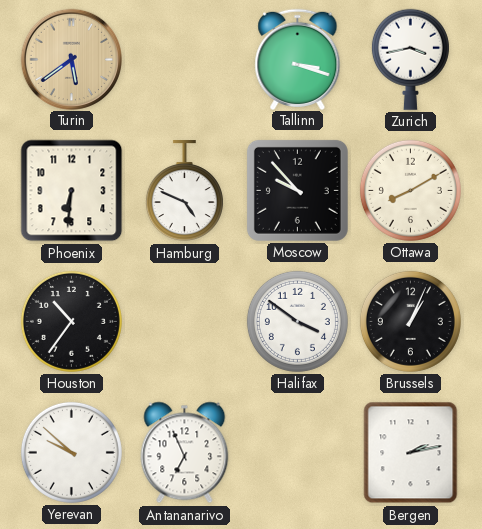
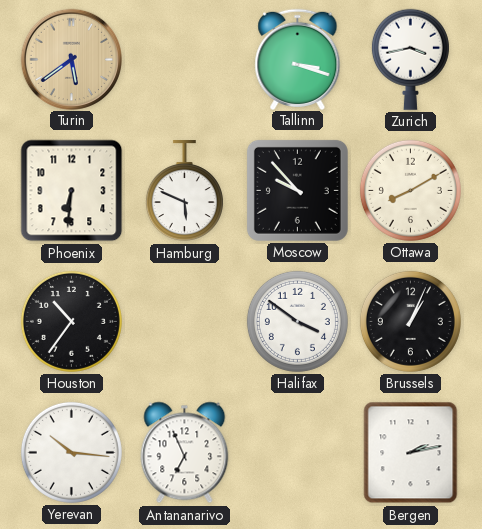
Hamburg: 4:49 -> 5:49
Yerevan: 9:52 -> 10:16
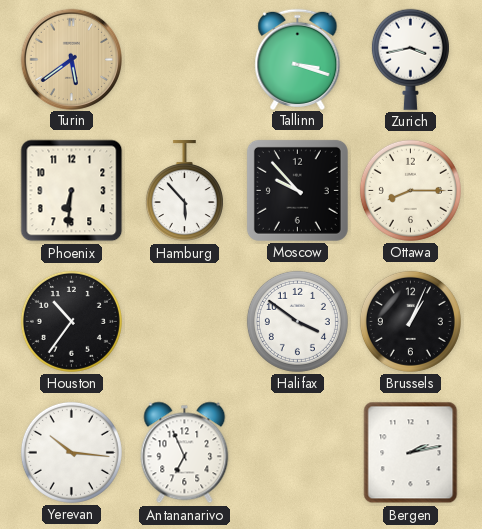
Hamburg: 5:49 -> 5:53
Ottawa: 8:10 -> 8:15
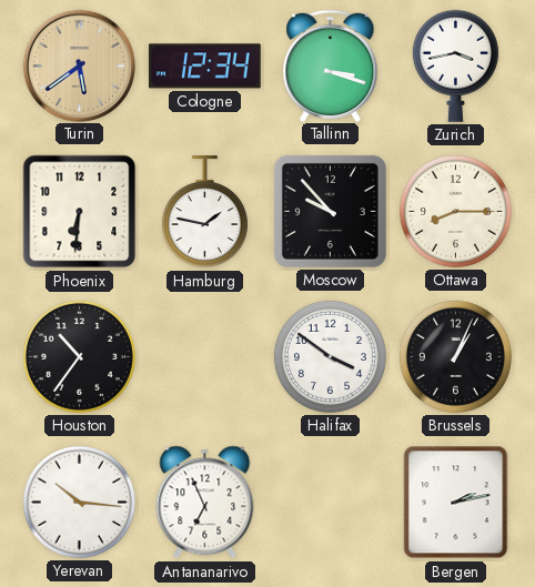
Cologne: none -> 12:34
Hamburg: 5:53 -> 1:47
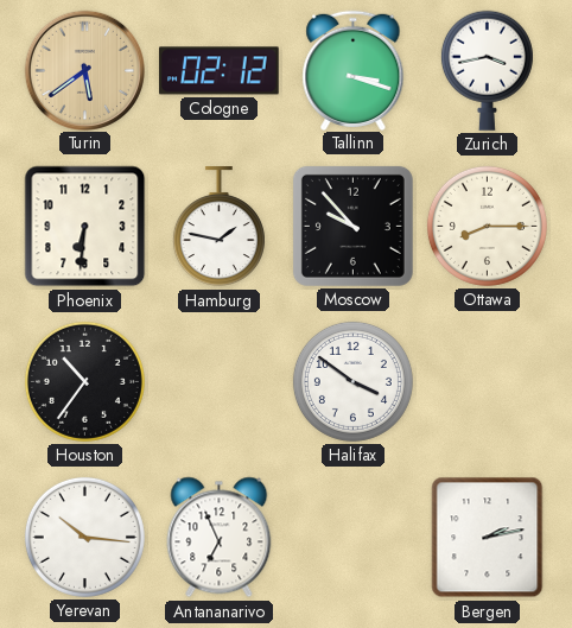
Cologne: 12:34 -> 02:12
Brussels: 1:04 -> none
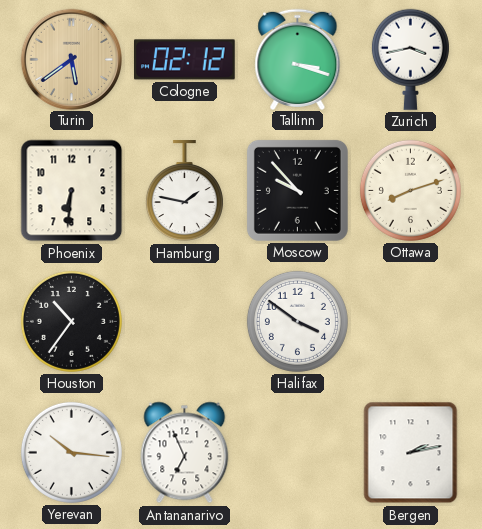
Ottawa: 8:15 -> 8:12
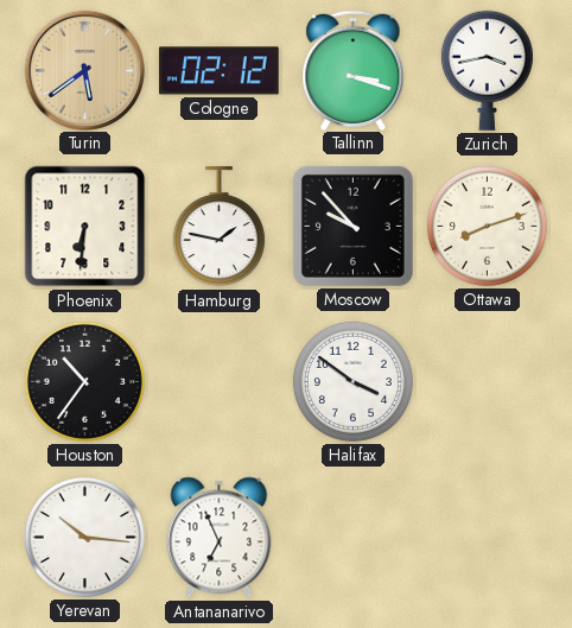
Bergen: 2:13 -> none
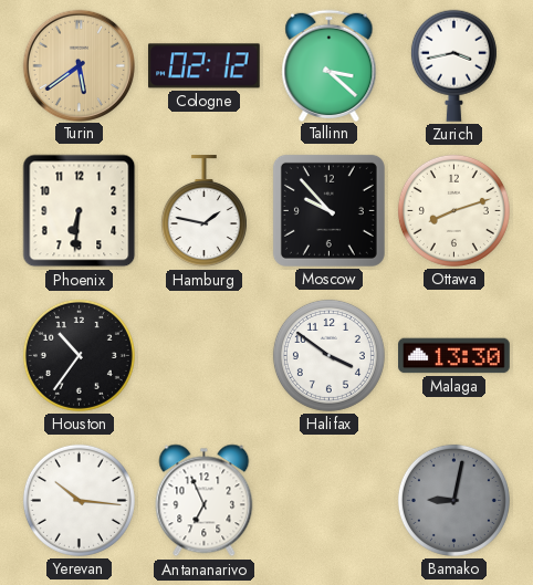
Tallinn: 3:18 -> 3:22
Malaga: none -> 13:30
Bamako: none -> 9:02
